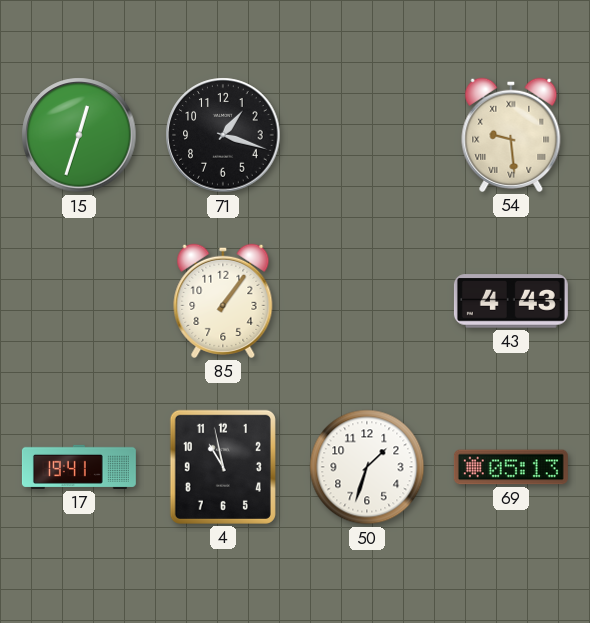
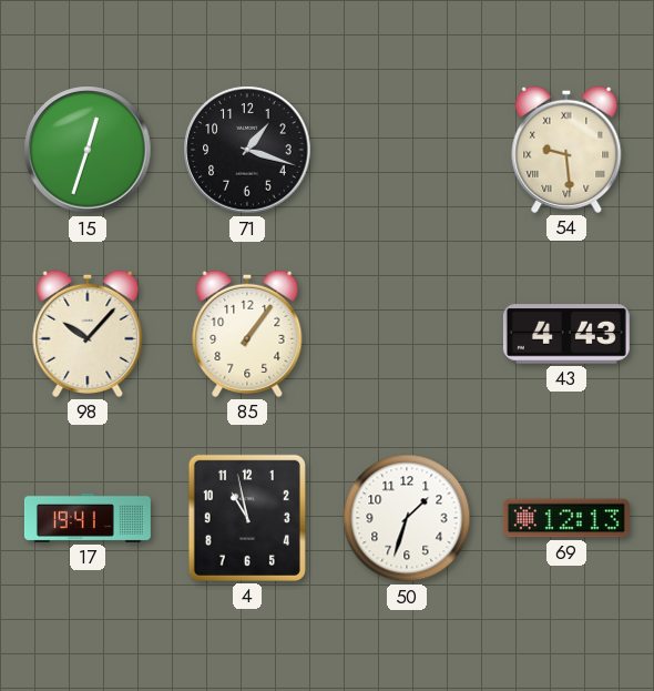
98: none -> 10:07
69: 05:13 -> 12:13
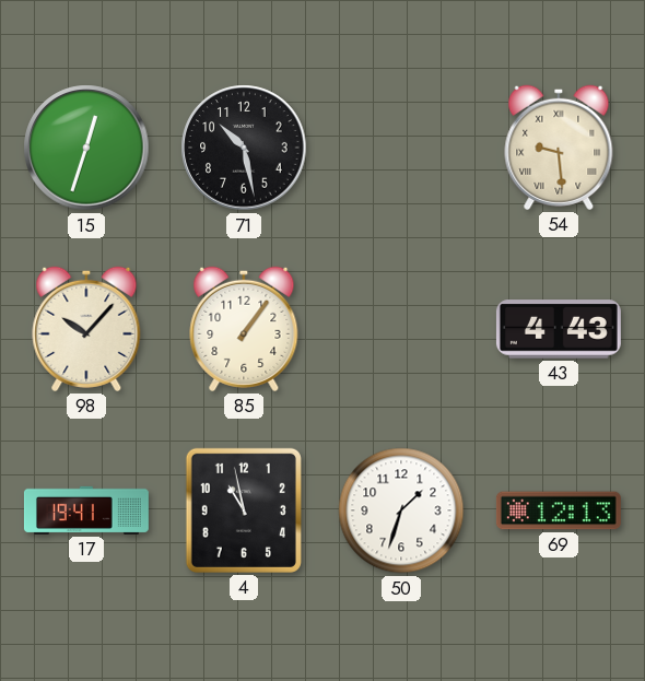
71: 1:18 -> 10:28
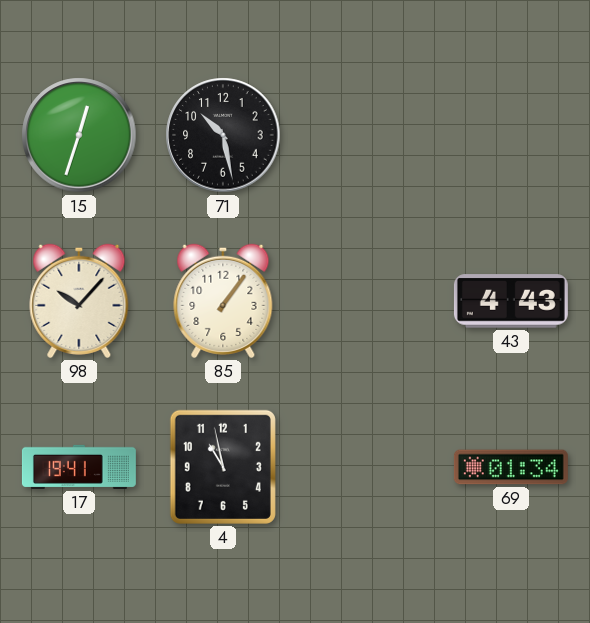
54: 9:29 -> none
50: 1:33 -> none
69: 12:13 -> 01:34
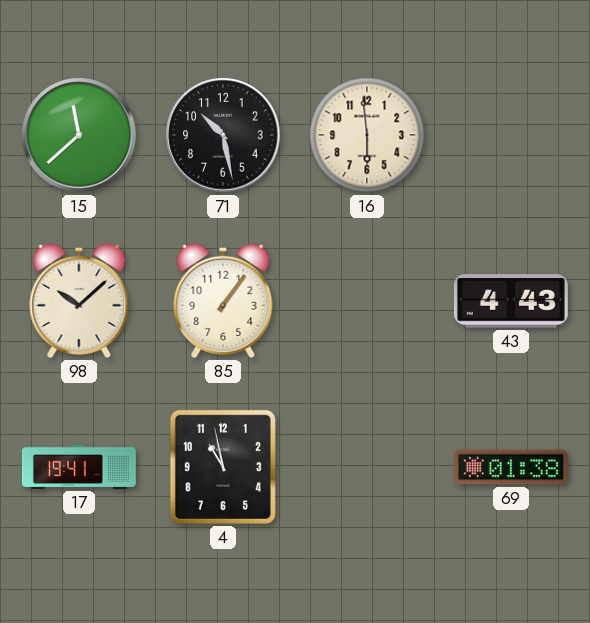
15: 12:33 -> 11:38
16: none -> 5:59
98: 10:07 -> 10:08
69: 01:34 -> 01:38
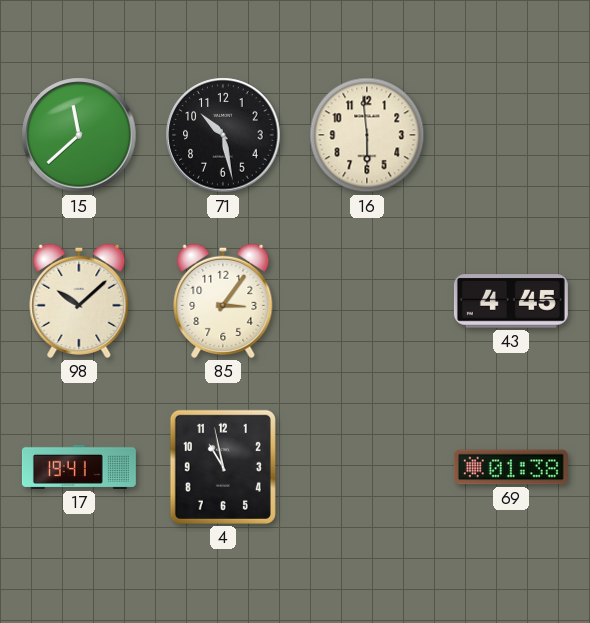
85: 1:06 -> 3:06
43: 4:43 -> 4:45
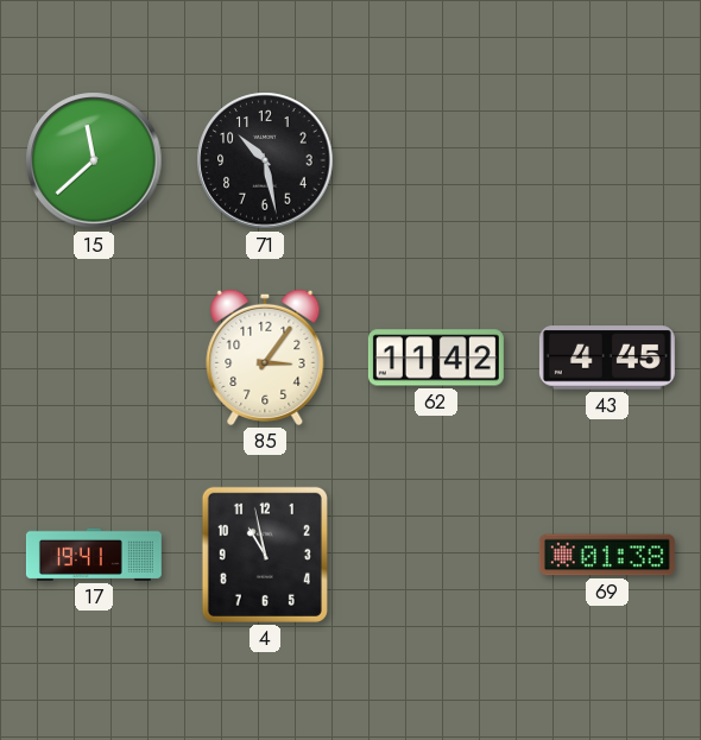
16: 5:59 -> none
98: 10:08 -> none
62: none -> 11:42
